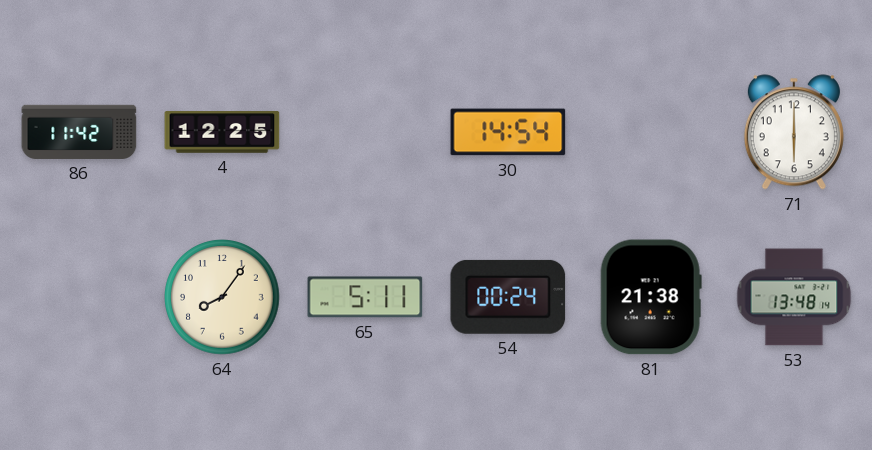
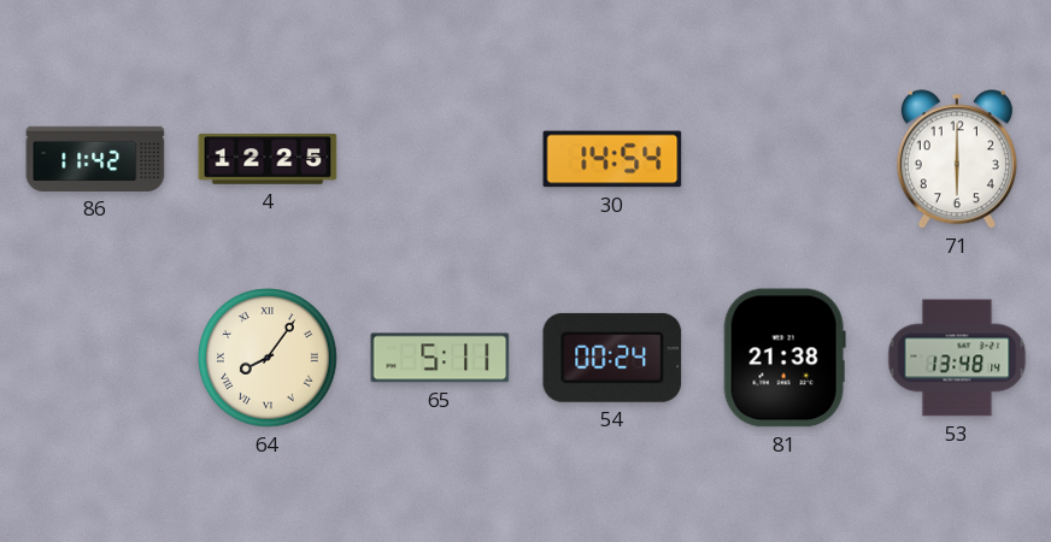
64 numerals: Arabic -> Roman
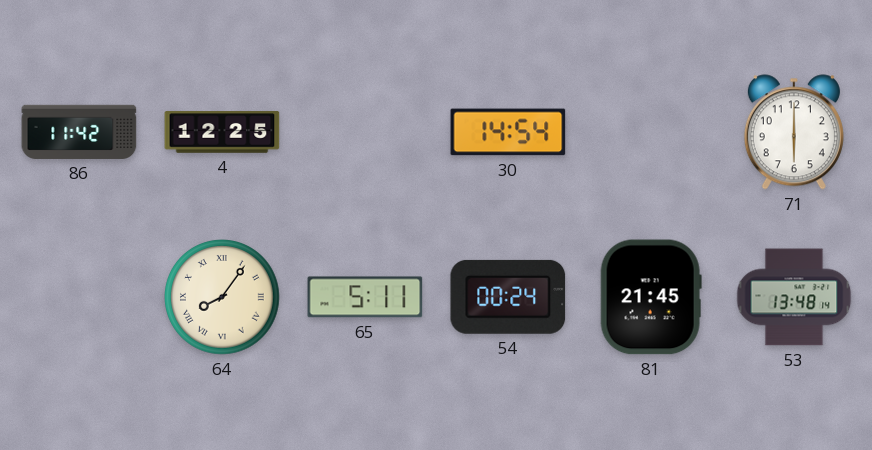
81: 21:38 -> 21:45
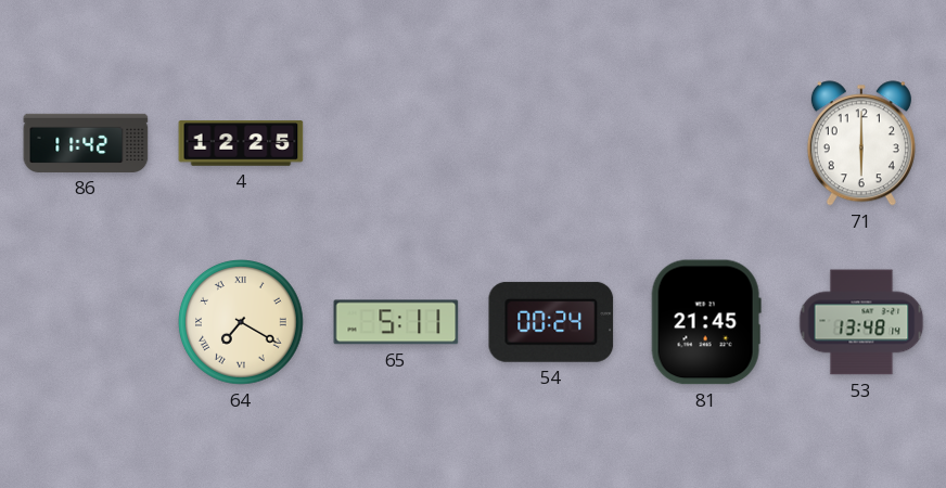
30: 14:54 -> none
64: 8:06 -> 7:20
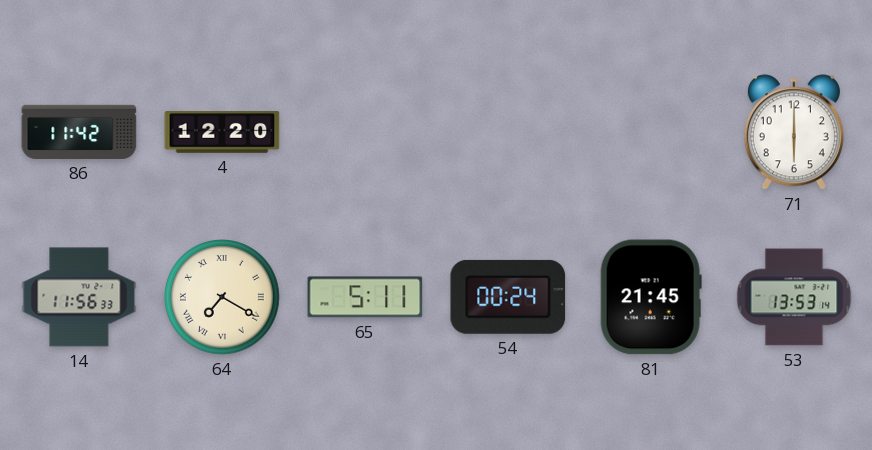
4: 12:25 -> 12:20
14: none -> 11:56
53: 13:48 -> 13:53
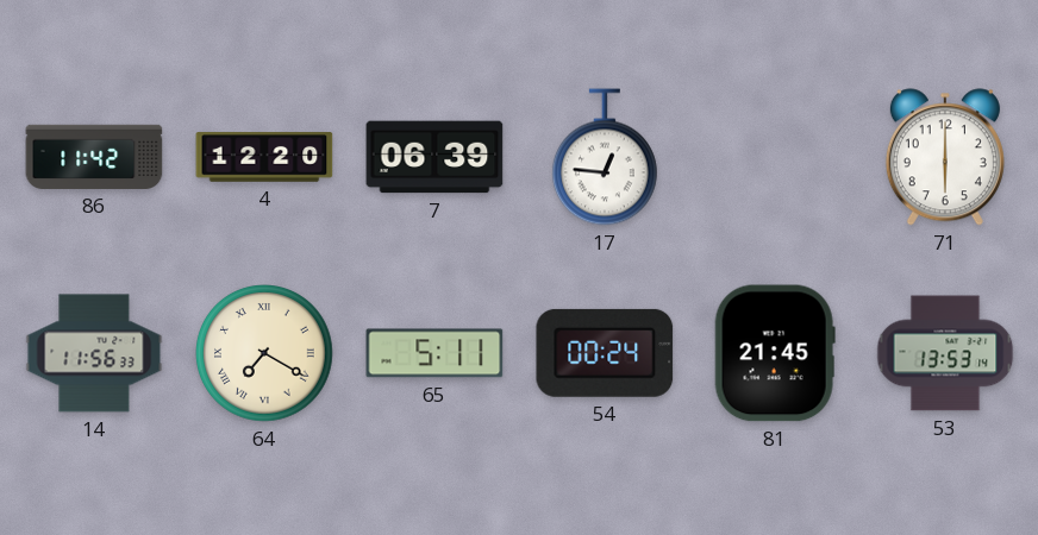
7: none -> 06:39
17: none -> 12:46
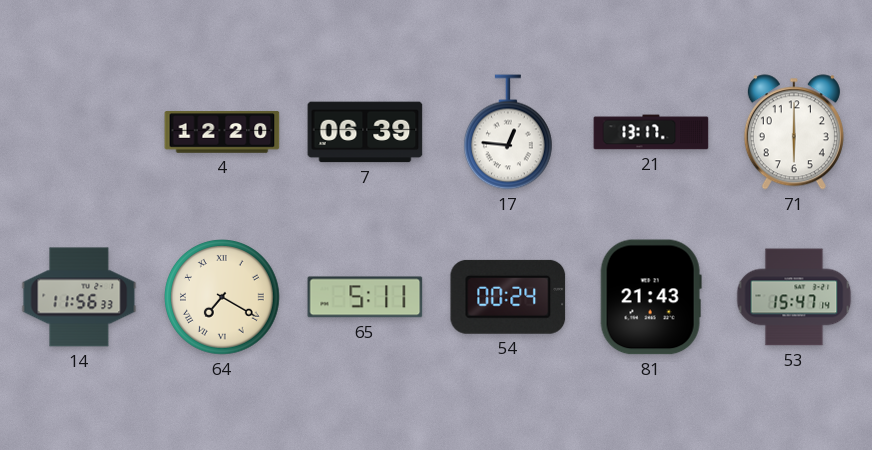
86: 11:42 -> none
21: none -> 13:17
81: 21:45 -> 21:43
53: 13:53 -> 15:47
